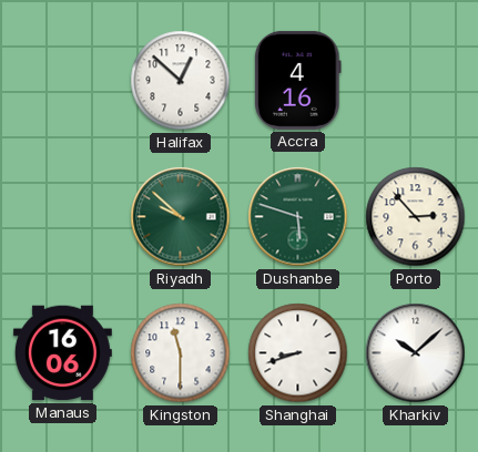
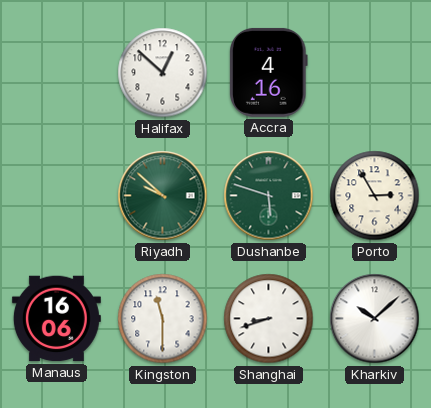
Porto: 2:53 -> 2:55
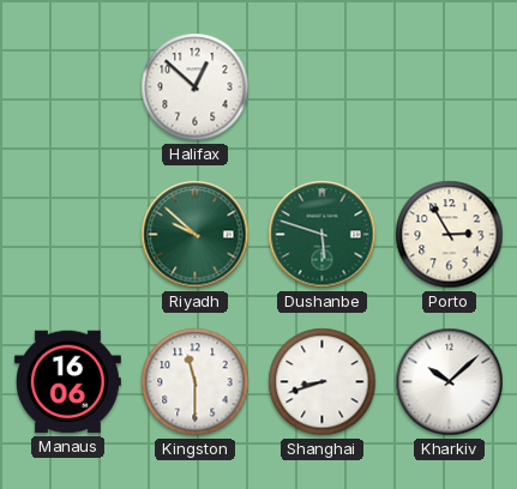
Accra: 4:16 -> none
